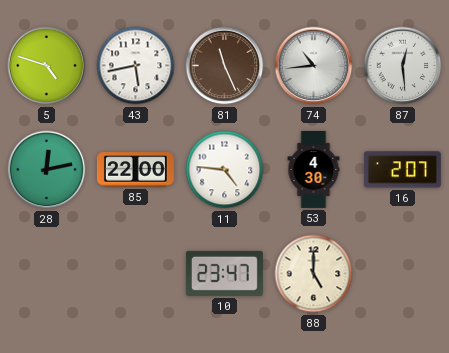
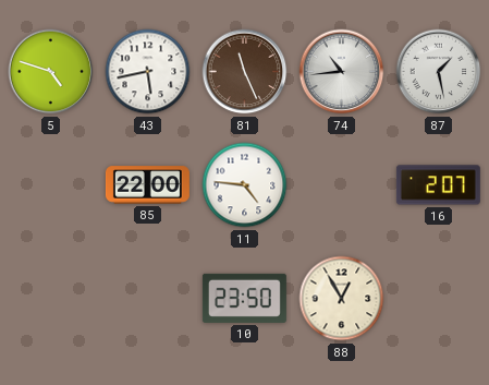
87: 12:29 -> 1:28
28: 12:13 -> none
53: 4:30 -> none
10: 23:47 -> 23:50
88: 5:00 -> 12:55
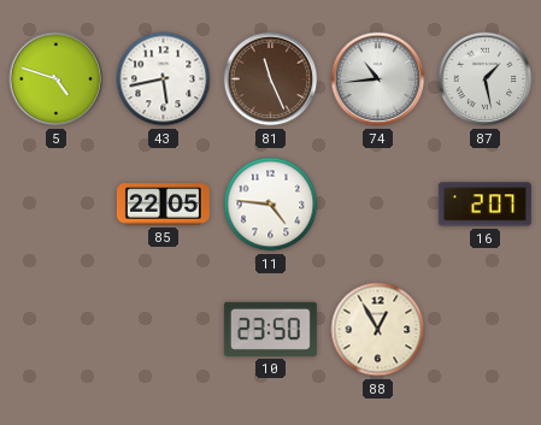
85: 22:00 -> 22:05
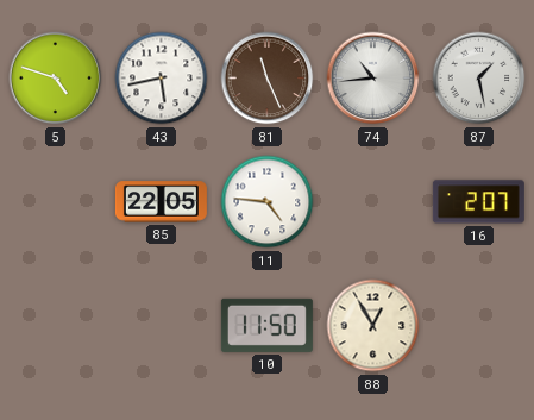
10: 23:50 -> 11:50
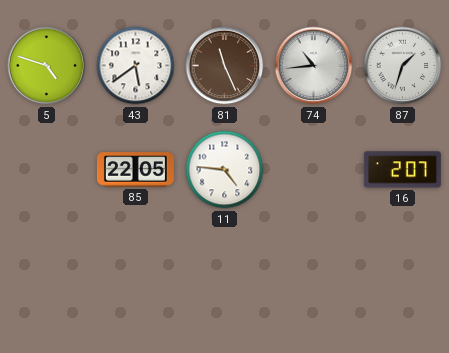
43: 5:43 -> 5:39
87: 1:28 -> 1:33
10: 11:50 -> none
88: 12:55 -> none
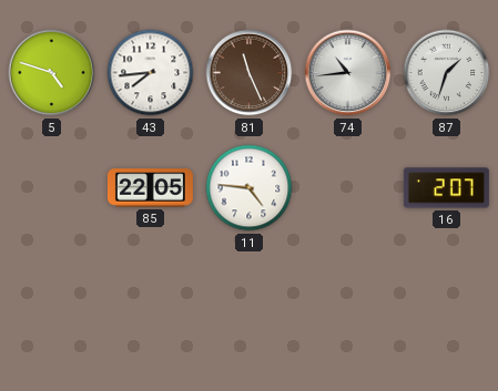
43: 5:39 -> 7:44
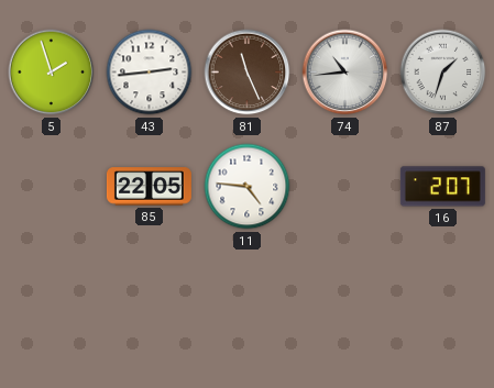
5: 4:48 -> 1:57
43: 7:44 -> 2:44
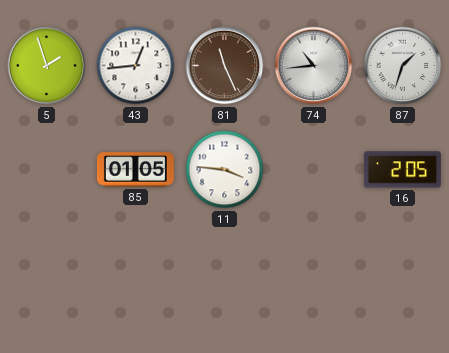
43: 2:44 -> 12:44
85: 22:05 -> 01:05
11: 4:46 -> 3:46
16: 2:07 -> 2:05
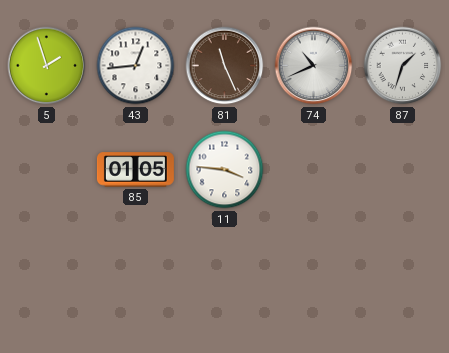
74: 10:44 -> 10:41
16: 2:05 -> none
